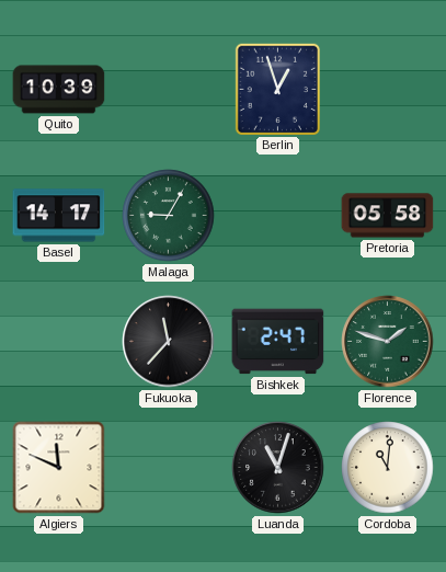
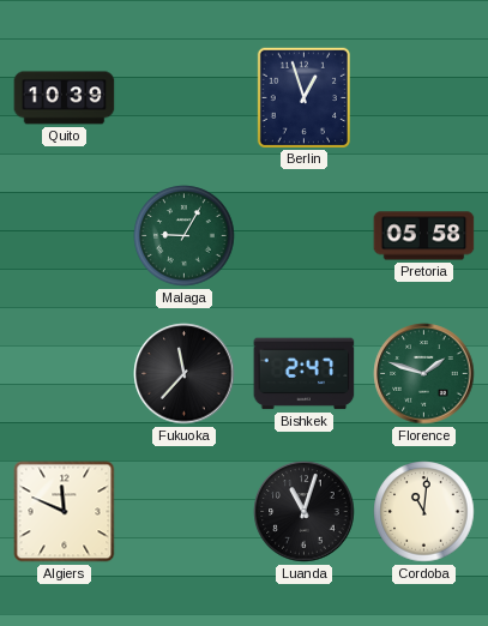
Basel: 14:17 -> none
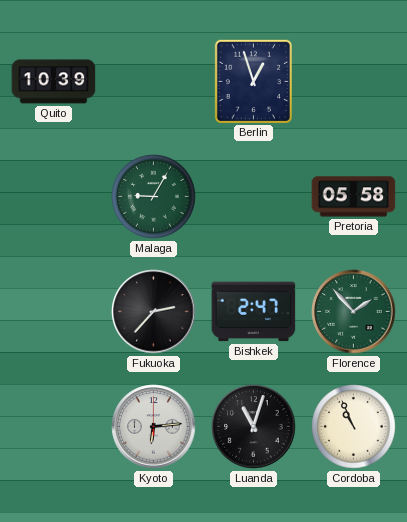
Fukuoka: 11:37 -> 2:37
Florence: 1:48 -> 1:53
Algiers: 11:49 -> none
Kyoto: none -> 6:14
Cordoba: 11:01 -> 10:56
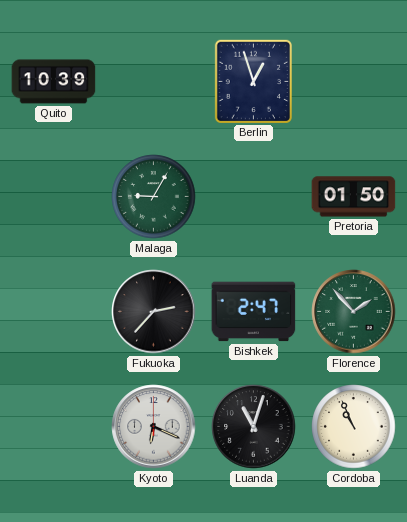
Pretoria: 05:58 -> 01:50
Kyoto: 6:14 -> 6:19
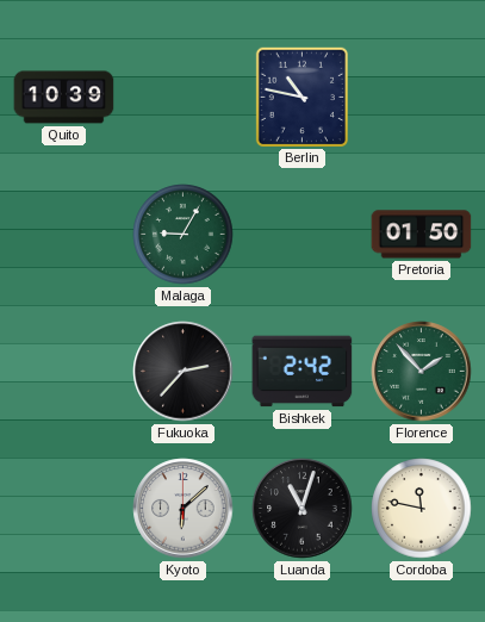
Berlin: 12:57 -> 10:47
Bishkek: 2:47 -> 2:42
Kyoto: 6:19 -> 6:08
Cordoba: 10:56 -> 11:47
